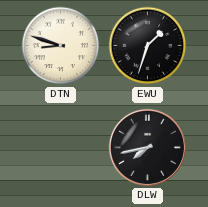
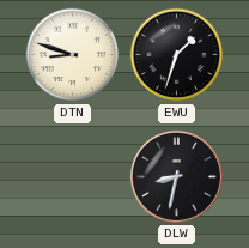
DLW: 7:43 -> 8:32
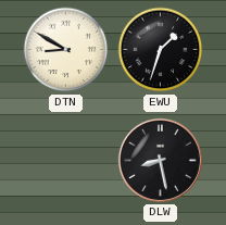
DTN: 8:48 -> 8:50
DLW: 8:32 -> 8:28
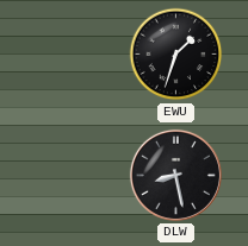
DTN: 8:50 -> none
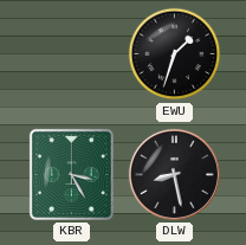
KBR: none -> 3:25
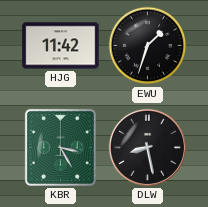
HJG: none -> 11:42
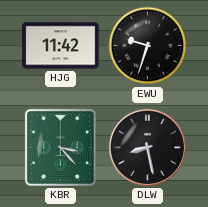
EWU: 1:33 -> 9:33
KBR: 3:25 -> 3:23
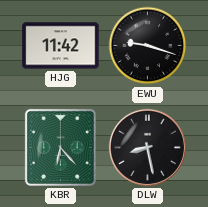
EWU: 9:33 -> 9:18
KBR: 3:23 -> 6:23
